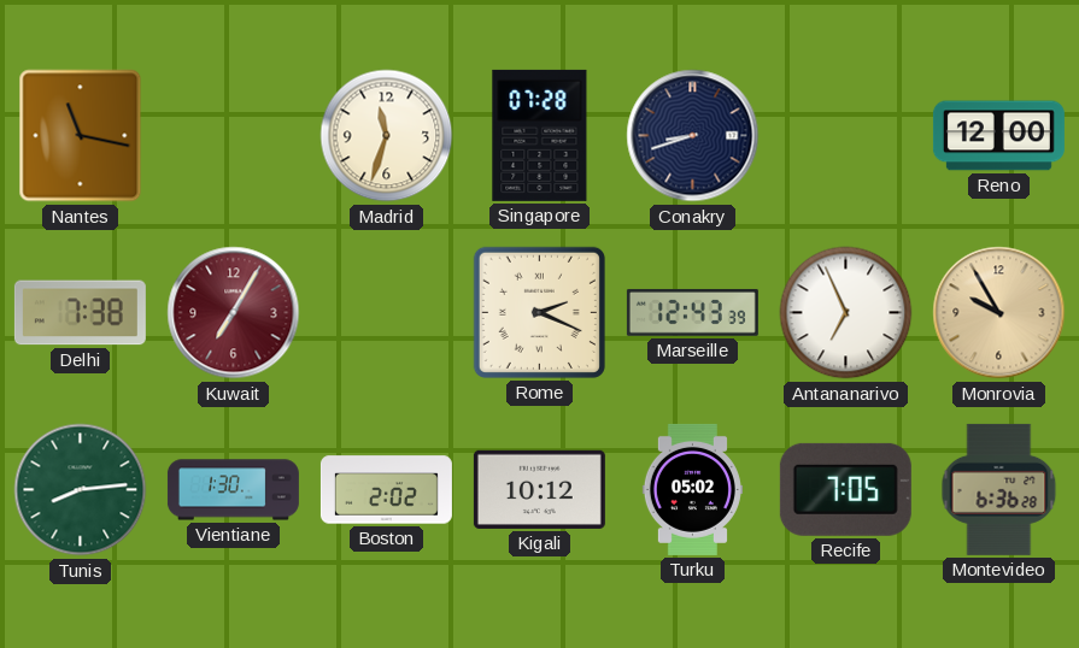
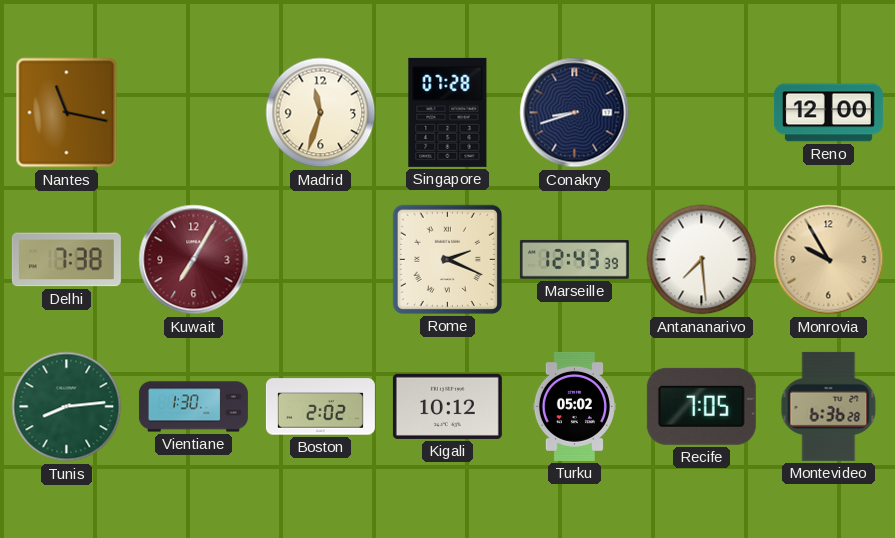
Antananarivo: 6:56 -> 7:29
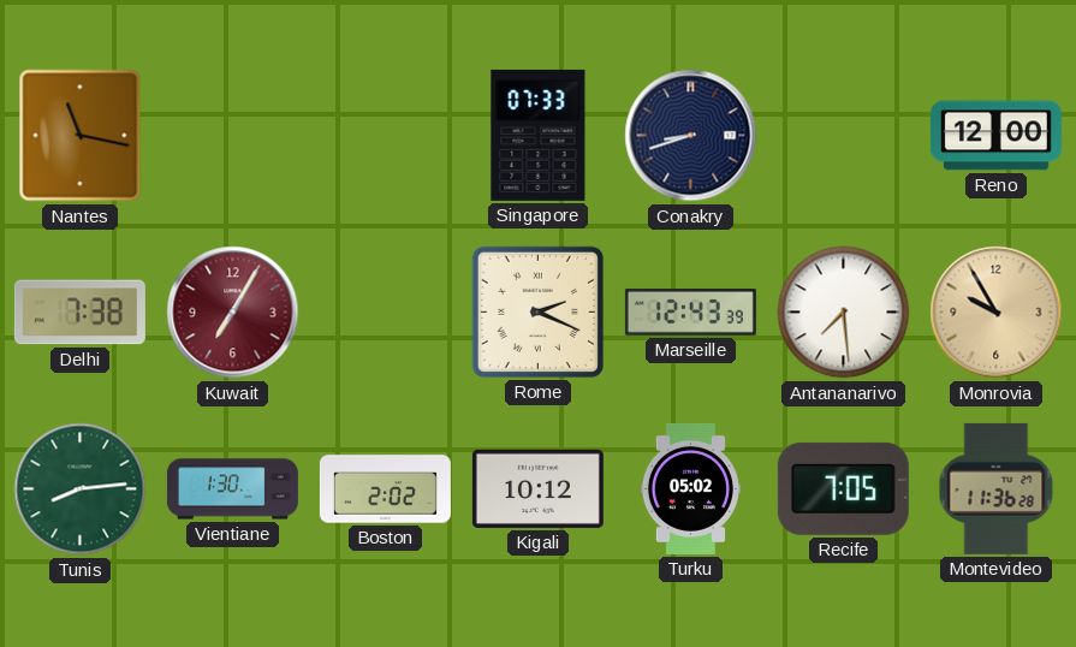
Madrid: 11:33 -> none
Singapore: 07:28 -> 07:33
Montevideo: 6:36 -> 11:36
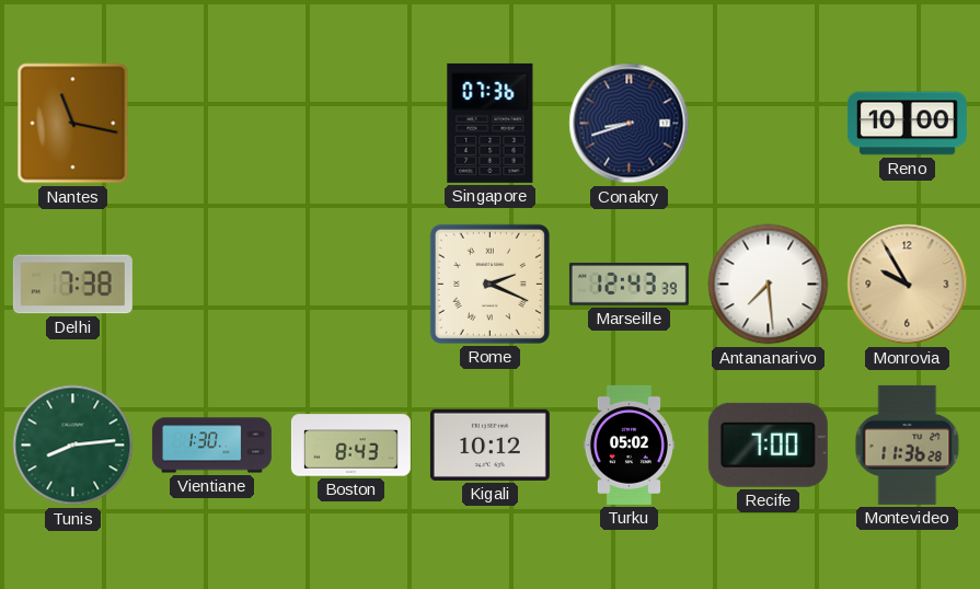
Singapore: 07:33 -> 07:36
Reno: 12:00 -> 10:00
Kuwait: 7:05 -> none
Boston: 2:02 -> 8:43
Recife: 7:05 -> 7:00
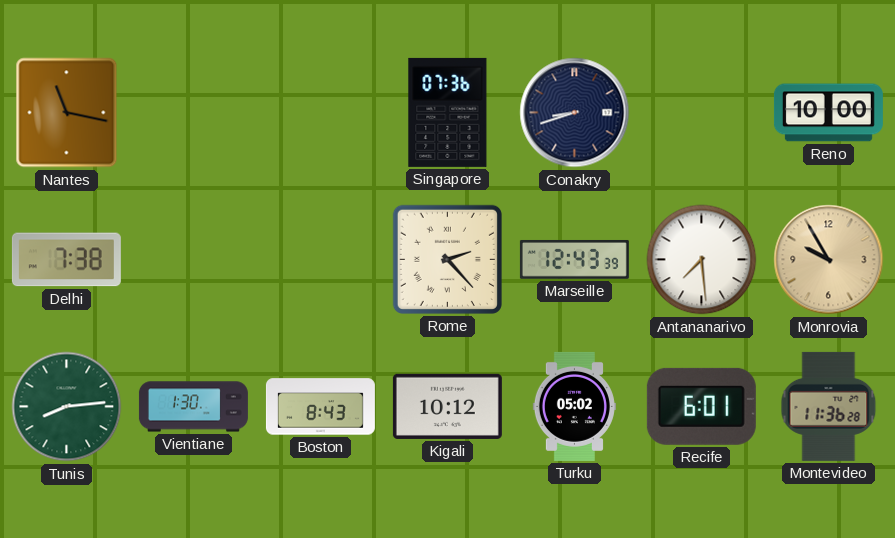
Rome: 2:19 -> 2:23
Recife: 7:00 -> 6:01
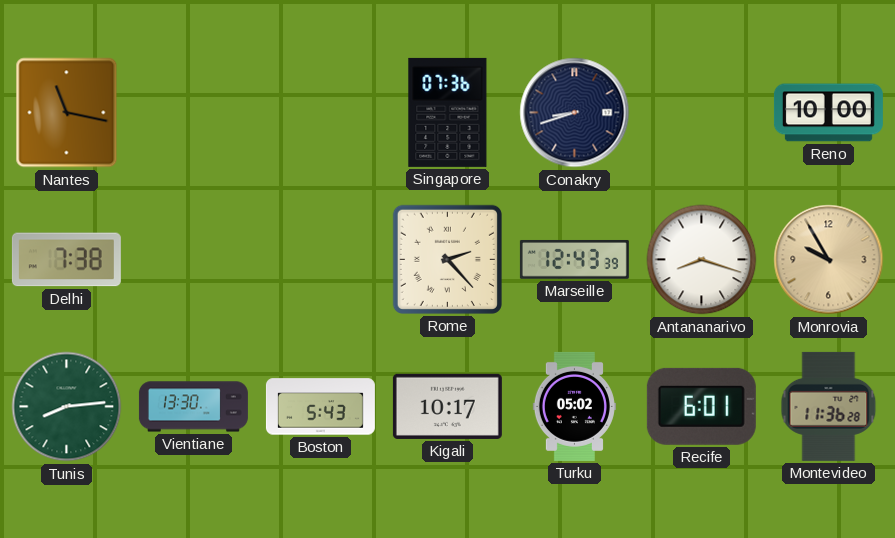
Antananarivo: 7:29 -> 8:18
Vientiane: 1:30 -> 13:30
Boston: 8:43 -> 5:43
Kigali: 10:12 -> 10:17
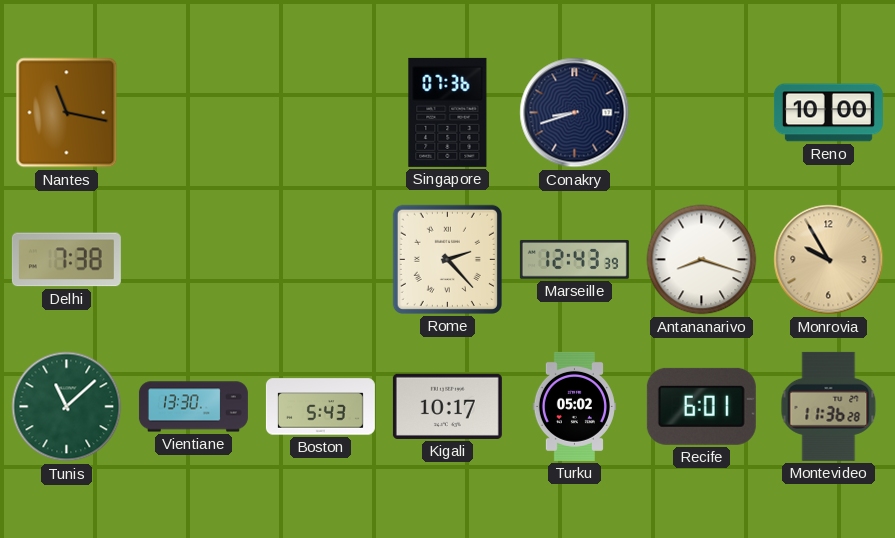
Tunis: 8:14 -> 11:08
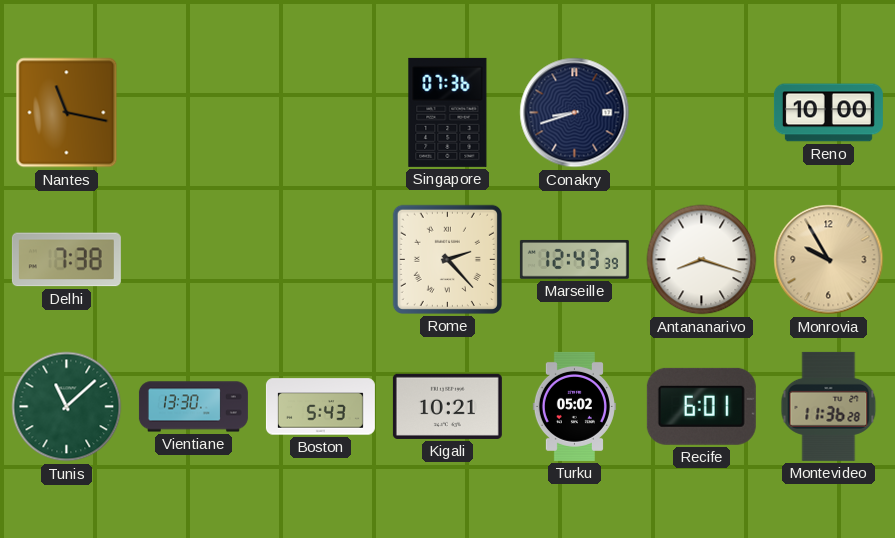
Kigali: 10:17 -> 10:21
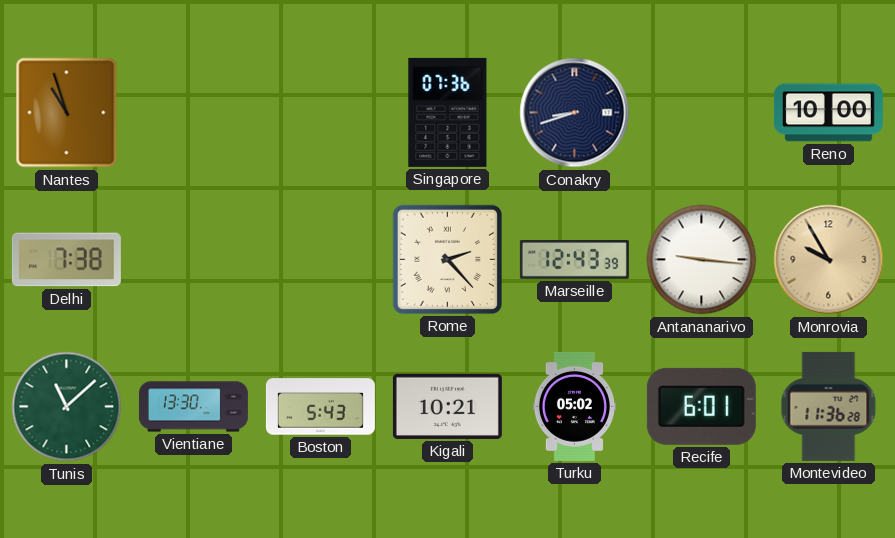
Nantes: 11:17 -> 10:57
Antananarivo: 8:18 -> 9:16
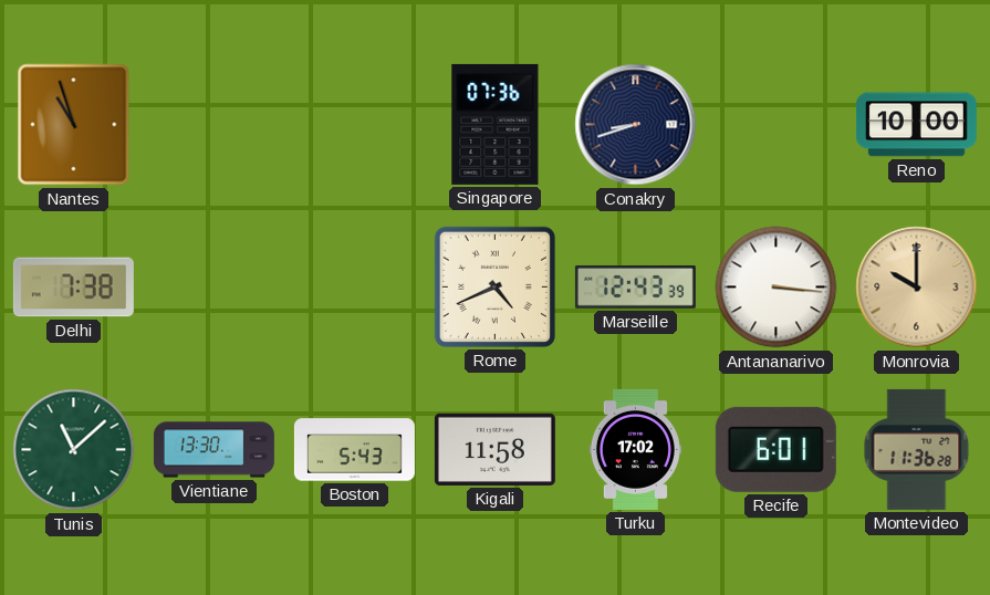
Rome: 2:23 -> 4:41
Antananarivo: 9:16 -> 3:16
Monrovia: 9:55 -> 10:00
Kigali: 10:21 -> 11:58
Turku: 05:02 -> 17:02
